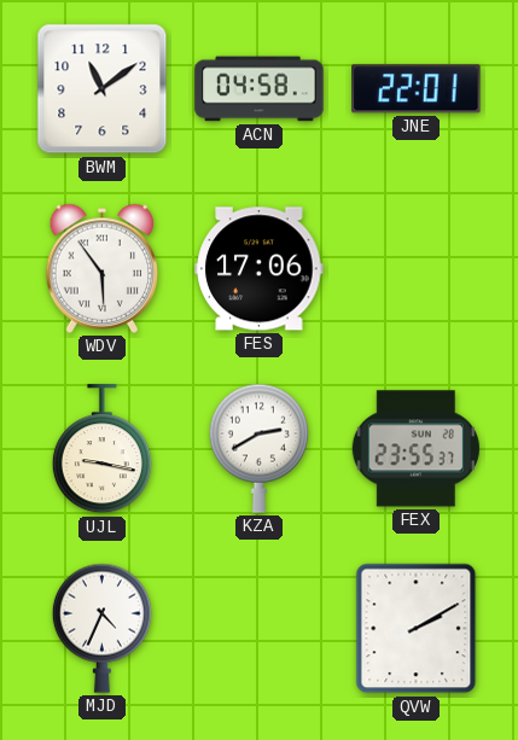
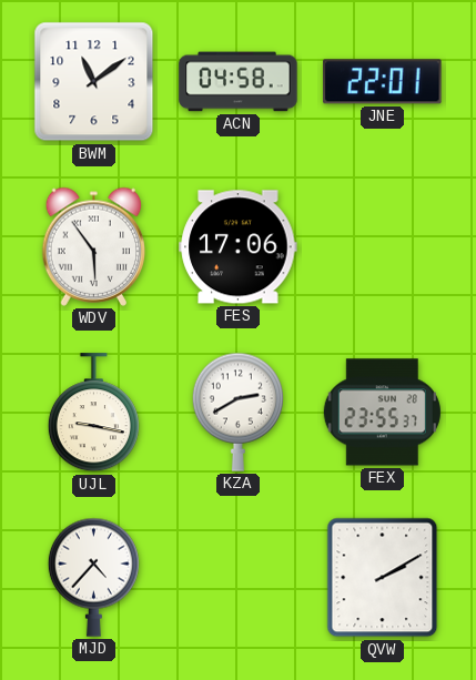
MJD: 4:34 -> 4:37
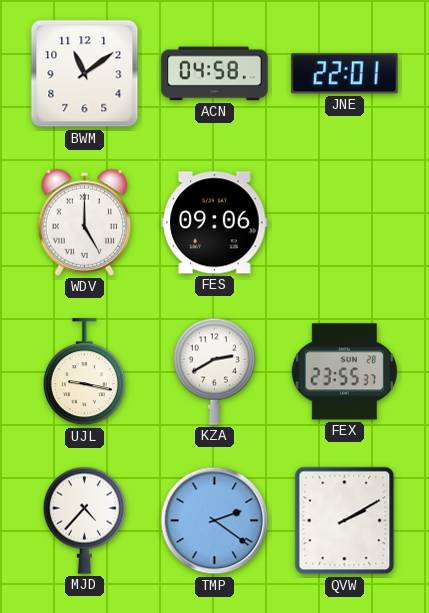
WDV: 5:54 -> 5:00
FES: 17:06 -> 09:06
TMP: none -> 2:21
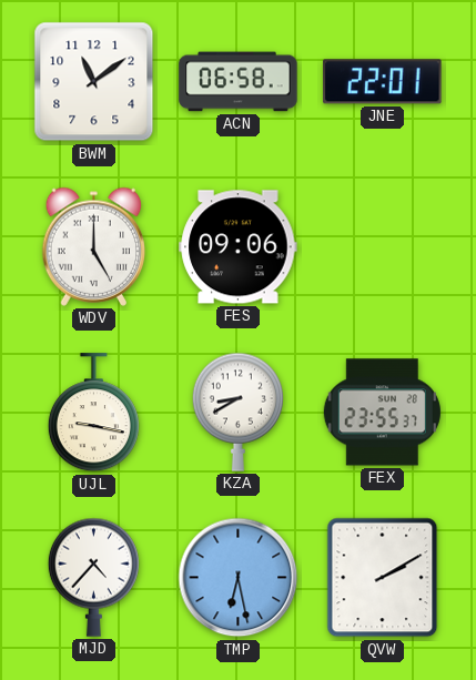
ACN: 04:58 -> 06:58
KZA: 2:40 -> 8:40
TMP: 2:21 -> 6:28
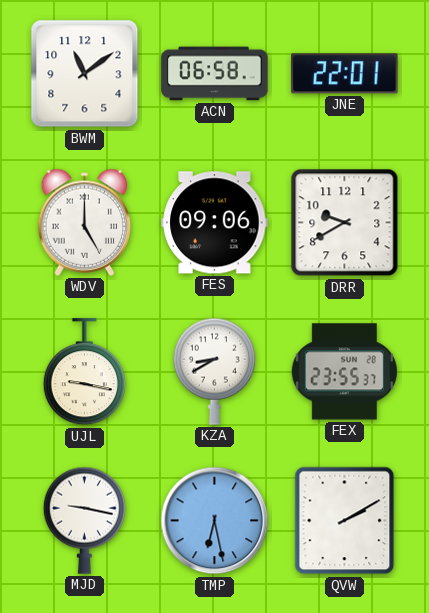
DRR: none -> 9:40
MJD: 4:37 -> 9:17
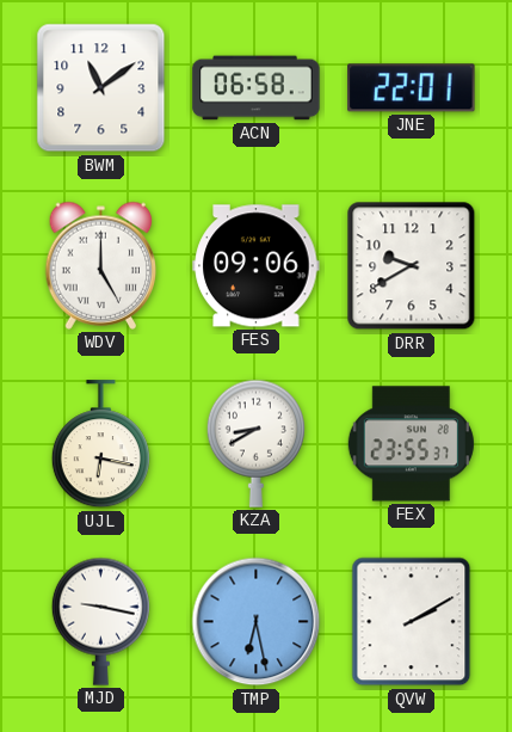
UJL: 9:17 -> 6:17
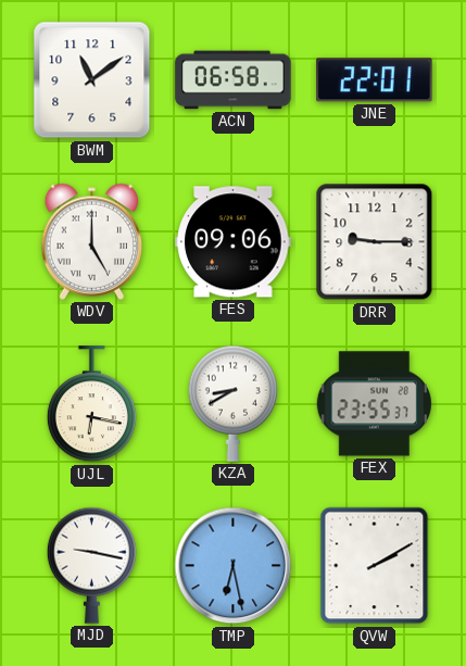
DRR: 9:40 -> 9:15
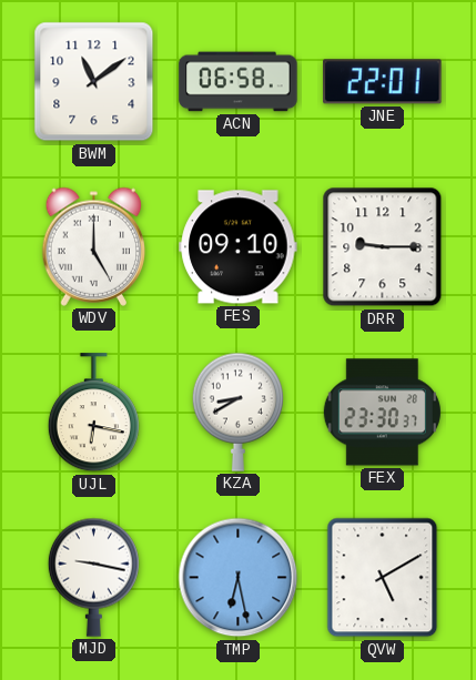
FES: 09:06 -> 09:10
FEX: 23:55 -> 23:30
QVW: 2:10 -> 5:10
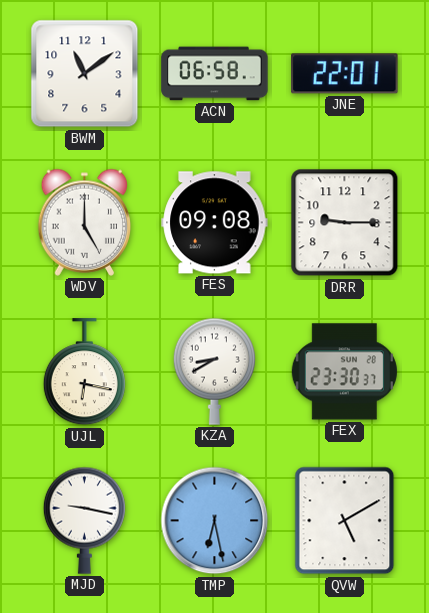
FES: 09:10 -> 09:08
